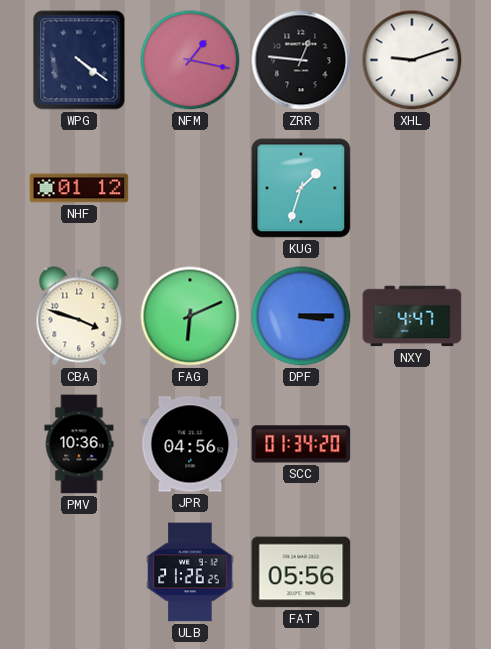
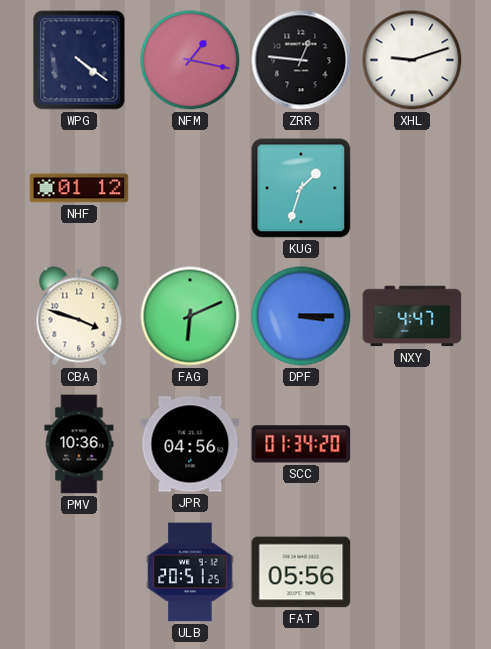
ULB: 21:26 -> 20:51
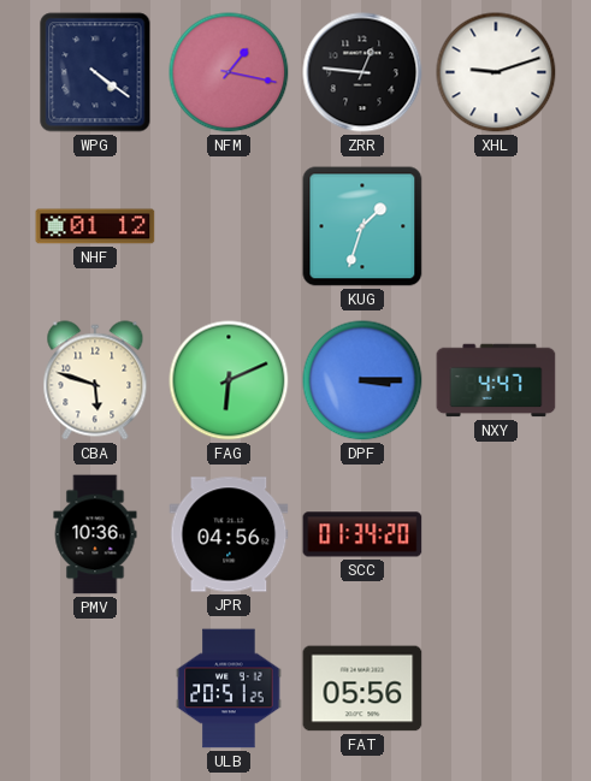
CBA: 3:48 -> 5:48
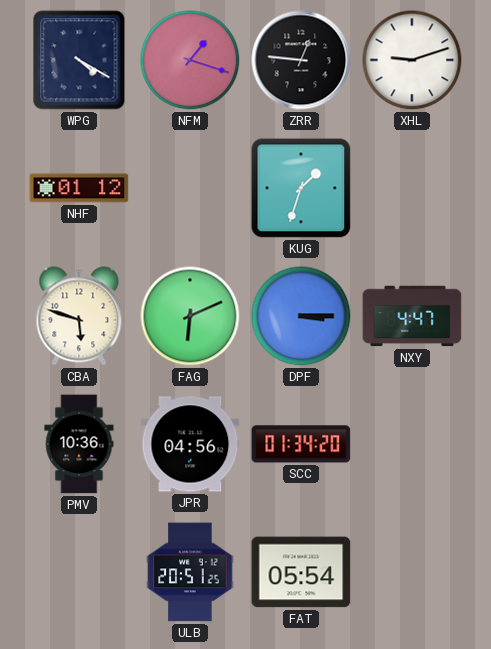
WPG: 4:21 -> 4:20
NFM: 1:17 -> 1:18
FAT: 05:56 -> 05:54
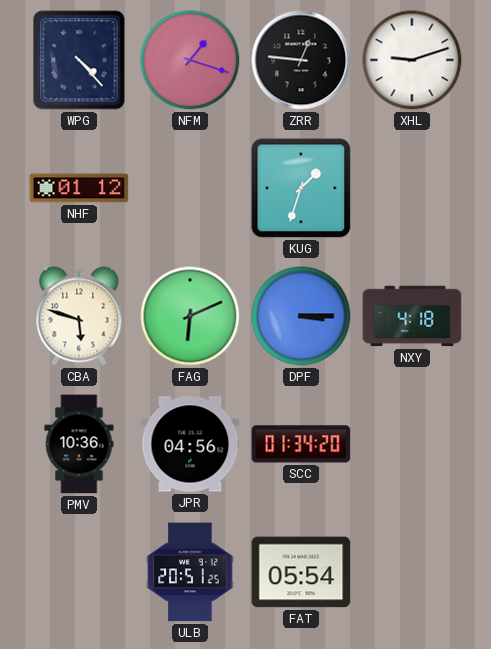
WPG: 4:20 -> 4:23
NXY: 4:47 -> 4:18
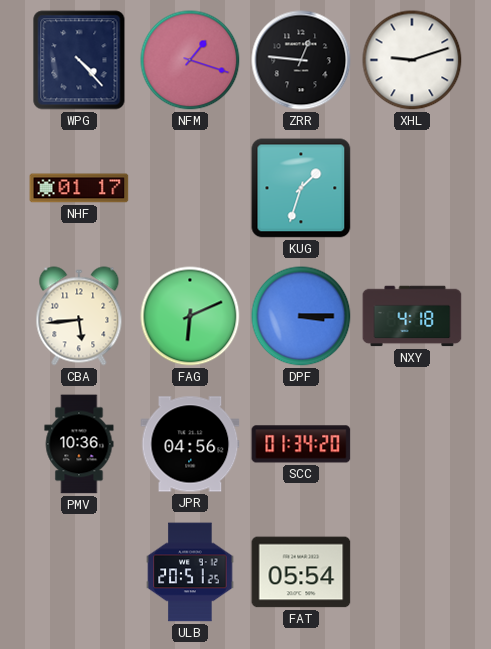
NHF: 01:12 -> 01:17
CBA: 5:48 -> 5:44
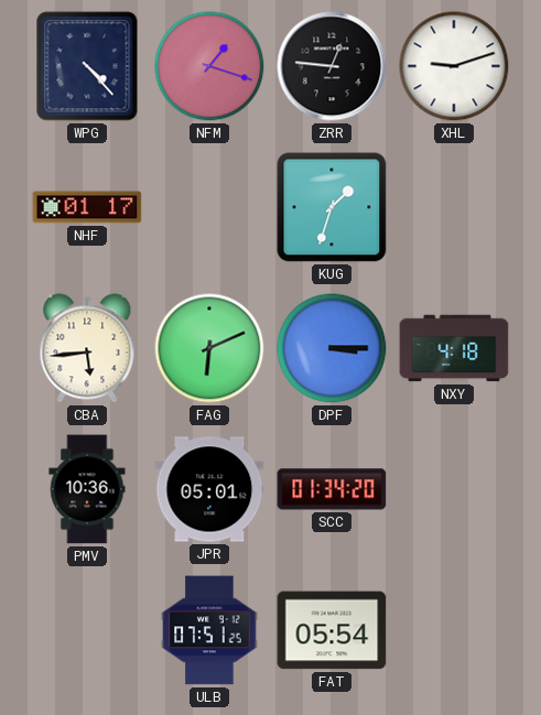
JPR: 04:56 -> 05:01
ULB: 20:51 -> 07:51
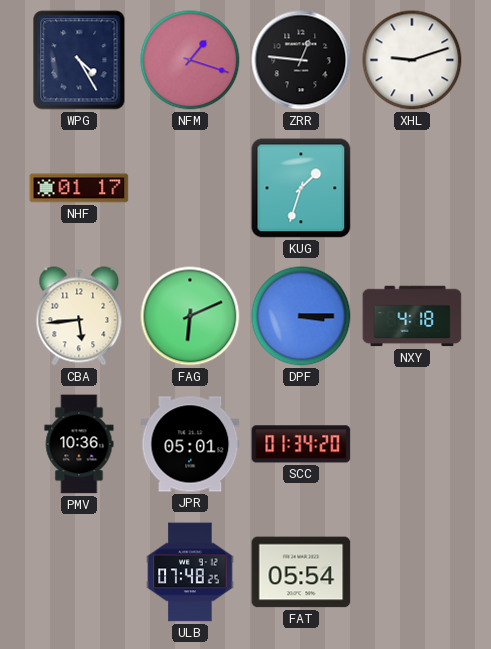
WPG: 4:23 -> 4:25
ULB: 07:51 -> 07:48
